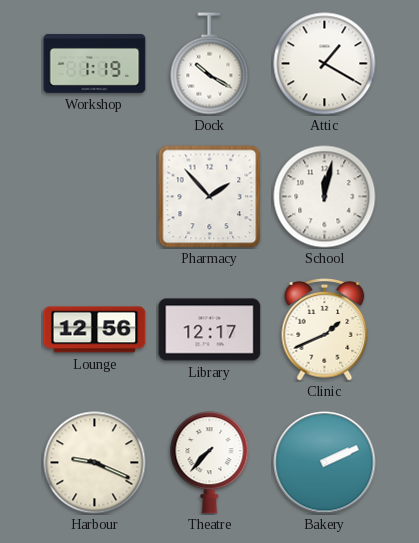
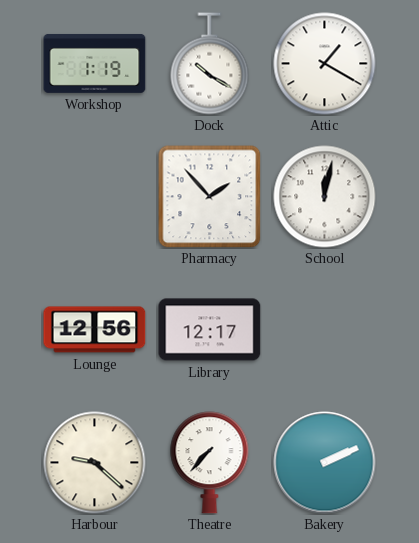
Clinic: 1:41 -> none
Harbour: 9:19 -> 9:22
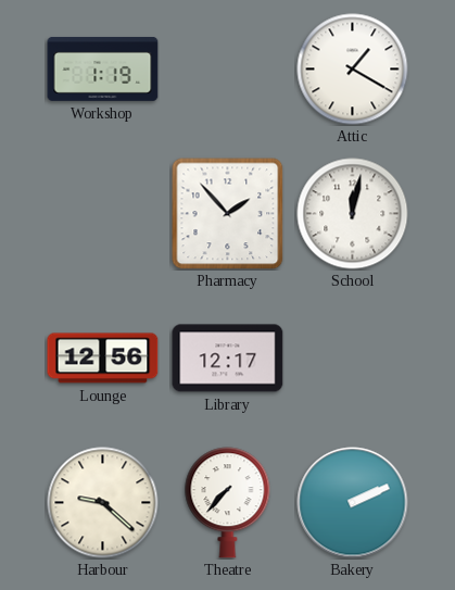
Dock: 10:20 -> none
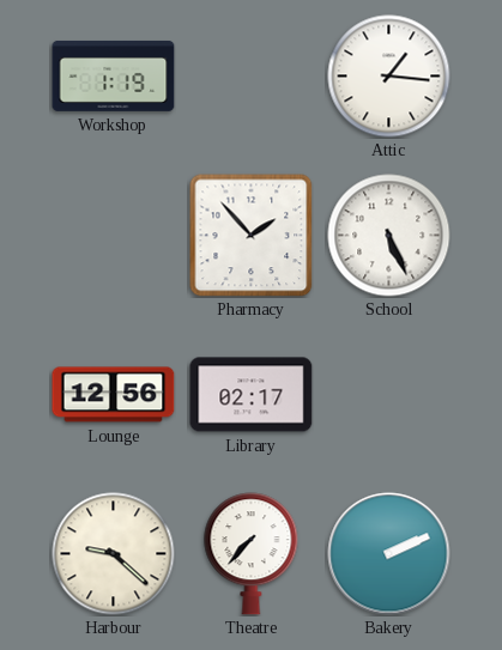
Attic: 1:20 -> 1:16
School: 12:02 -> 5:26
Library: 12:17 -> 02:17
